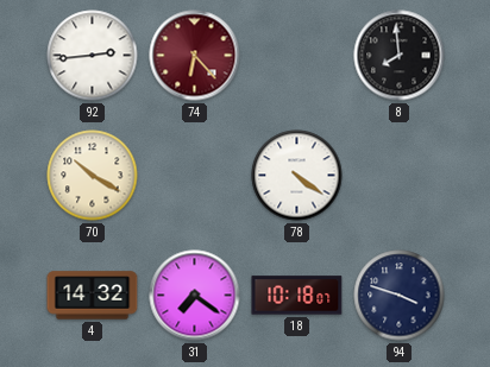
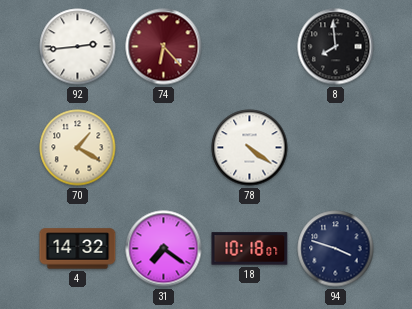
70: 10:20 -> 1:20
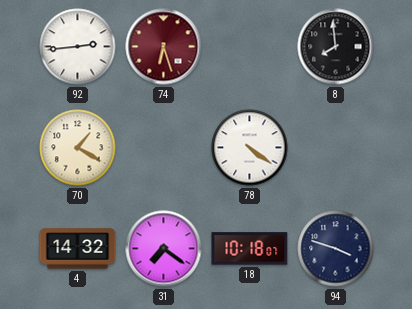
74: 6:23 -> 6:27
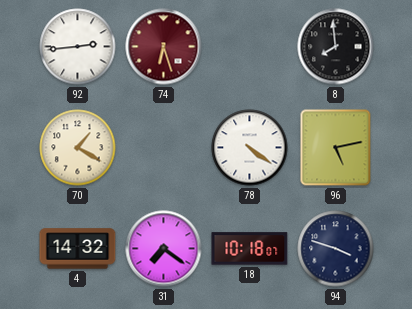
96: none -> 5:13
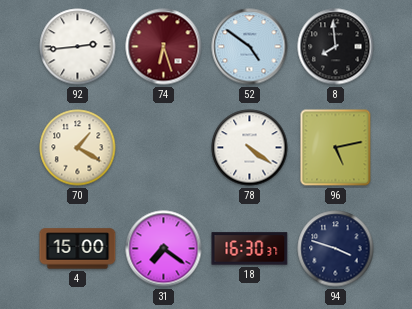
52: none -> 4:51
4: 14:32 -> 15:00
18: 10:18 -> 16:30
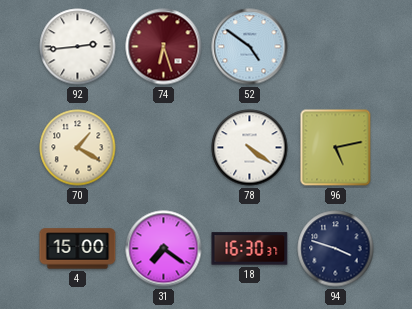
8: 7:59 -> none
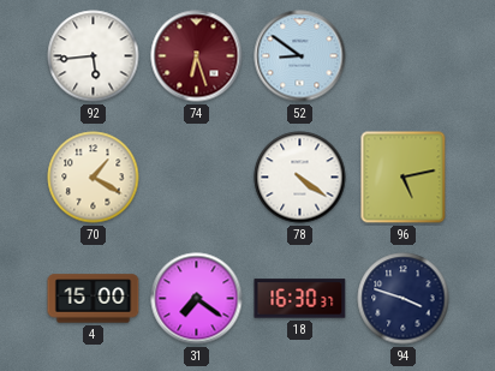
92: 2:44 -> 5:44
52: 4:51 -> 8:51
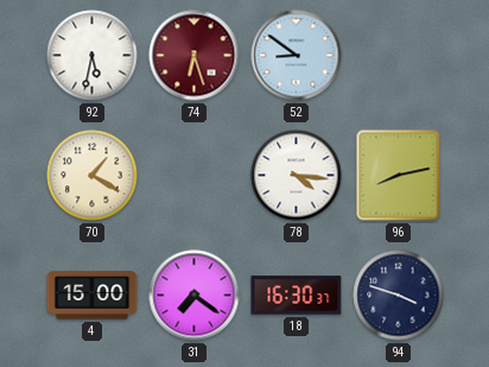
92: 5:44 -> 5:32
78: 4:21 -> 4:16
96: 5:13 -> 8:13
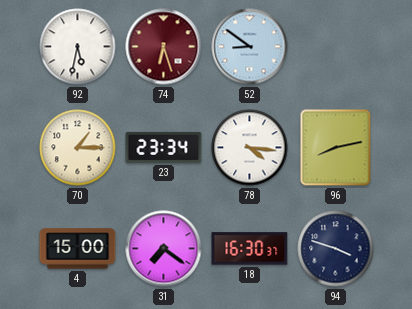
70: 1:20 -> 1:15
23: none -> 23:34
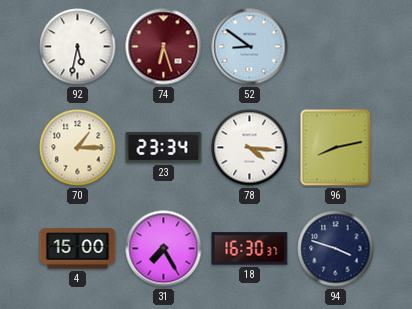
31: 7:21 -> 7:25
